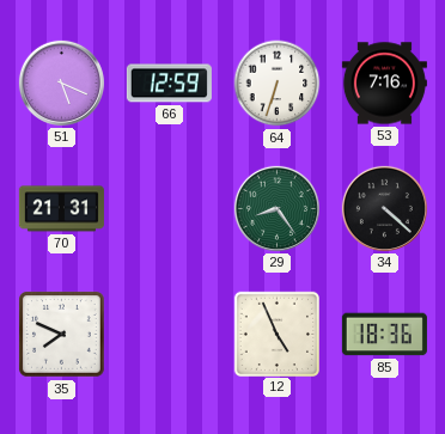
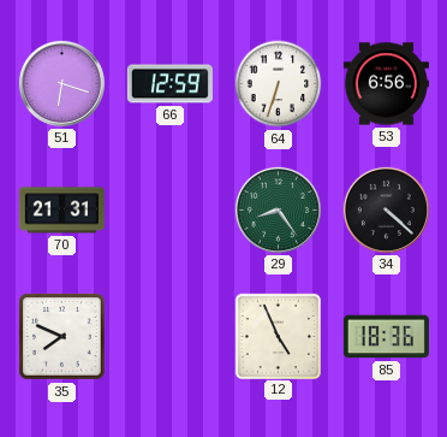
51: 5:19 -> 6:18
53: 7:16 -> 6:56
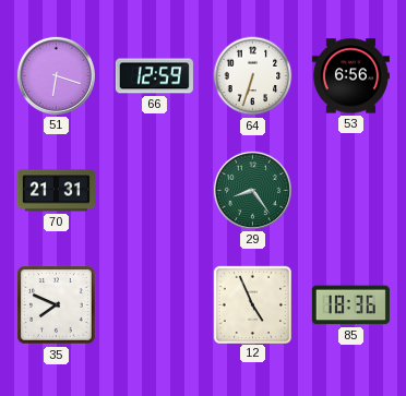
34: 4:22 -> none
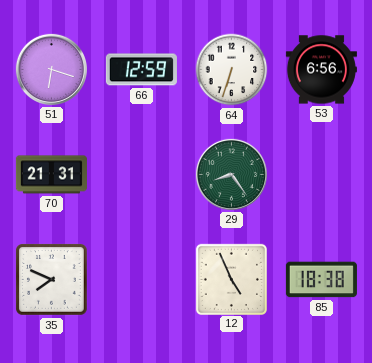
85: 18:36 -> 18:38
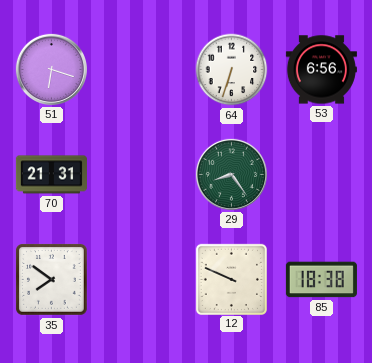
66: 12:59 -> none
35: 7:49 -> 7:51
12: 4:56 -> 9:49
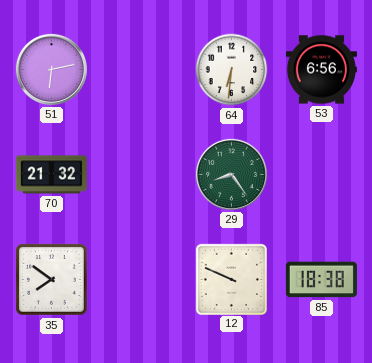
51: 6:18 -> 6:13
64: 6:33 -> 6:31
70: 21:31 -> 21:32
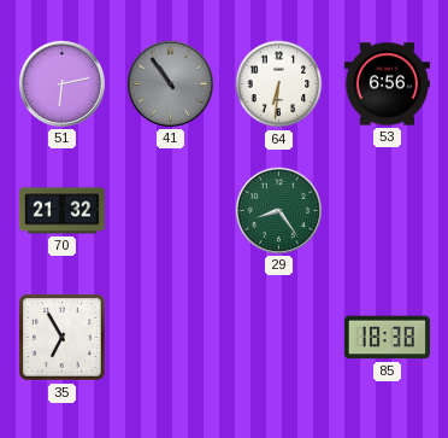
41: none -> 10:54
35: 7:51 -> 6:55
12: 9:49 -> none
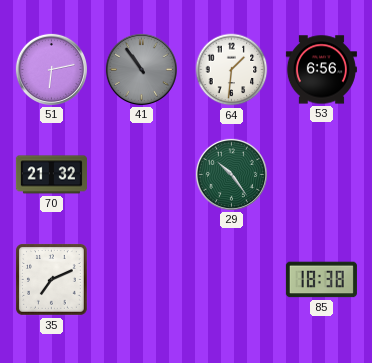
64: 6:31 -> 1:31
29: 8:24 -> 10:24
35: 6:55 -> 7:11
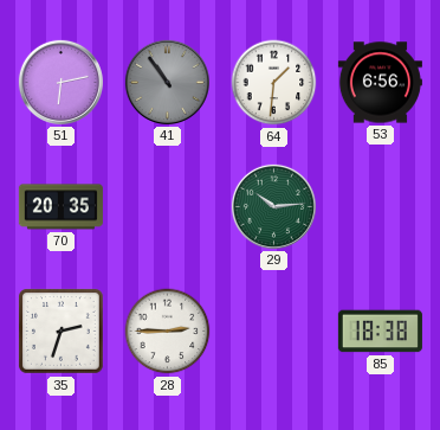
70: 21:32 -> 20:35
29: 10:24 -> 10:14
35: 7:11 -> 2:33
28: none -> 2:45
